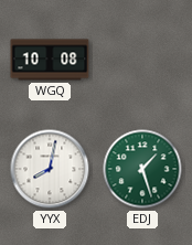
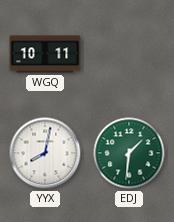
WGQ: 10:08 -> 10:11
EDJ: 1:27 -> 1:31
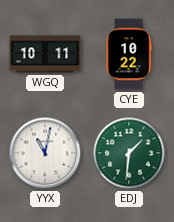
CYE: none -> 10:22
YYX: 8:02 -> 11:02
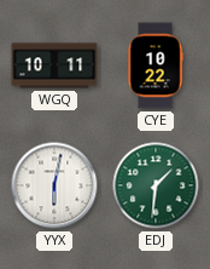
YYX: 11:02 -> 6:02
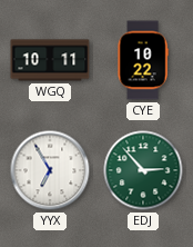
YYX: 6:02 -> 6:55
EDJ: 1:31 -> 2:53
